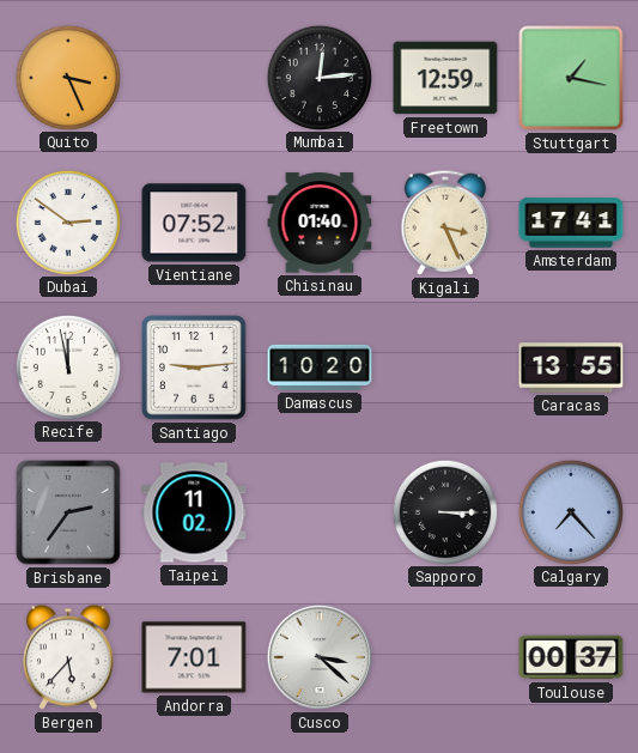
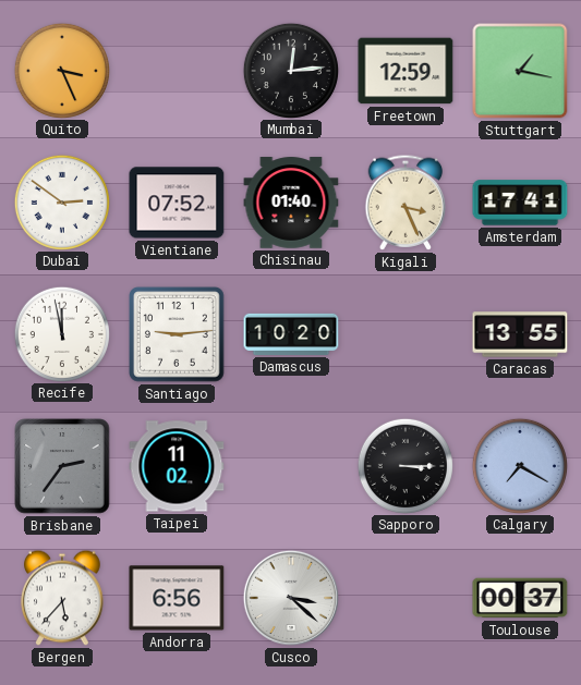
Calgary: 7:23 -> 7:20
Andorra: 7:01 -> 6:56
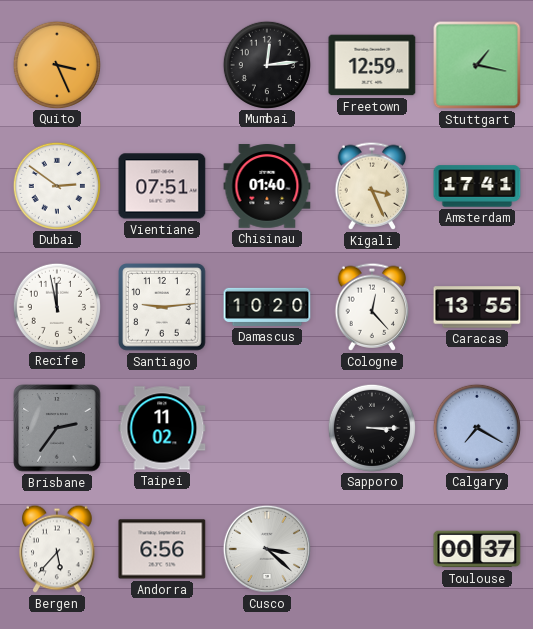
Vientiane: 07:52 -> 07:51
Cologne: none -> 12:23
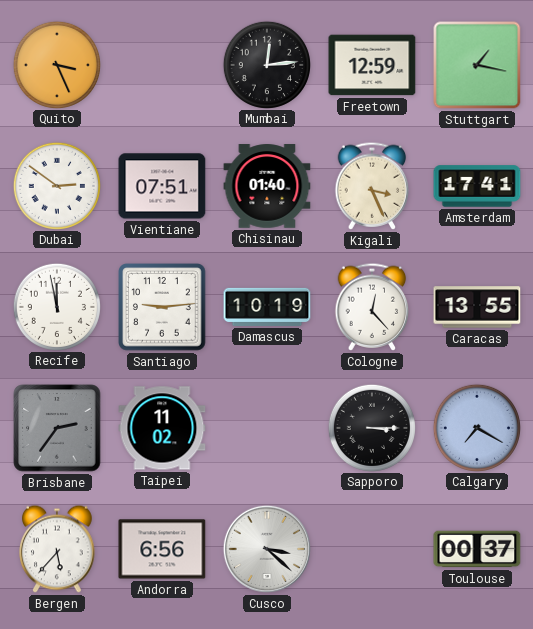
Damascus: 10:20 -> 10:19
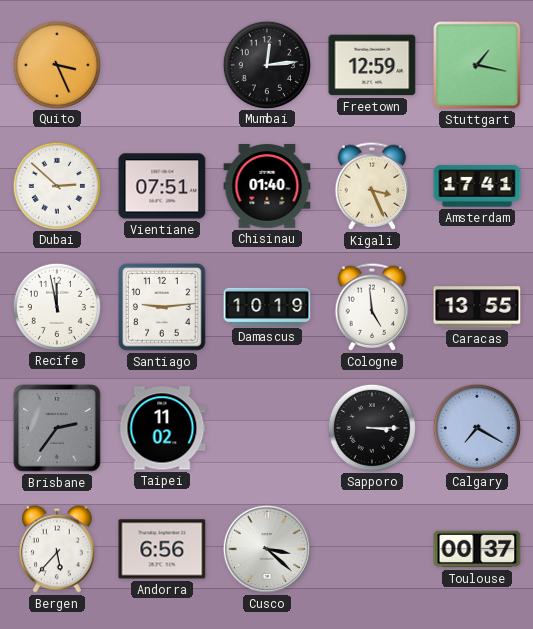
Dubai: 2:51 -> 2:52
Cologne: 12:23 -> 4:59
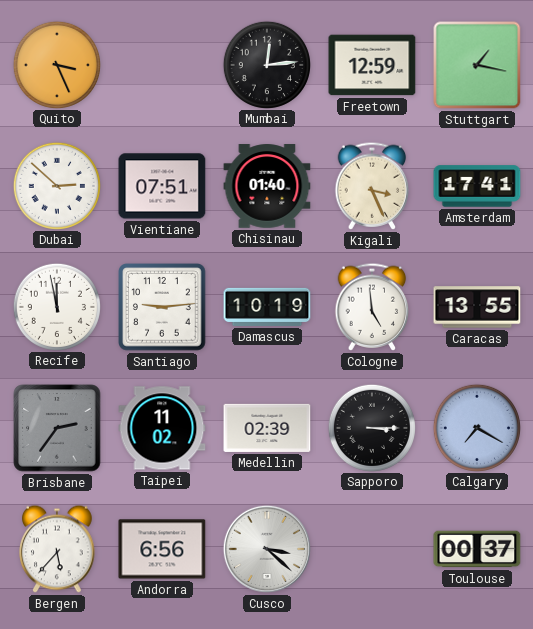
Medellin: none -> 02:39
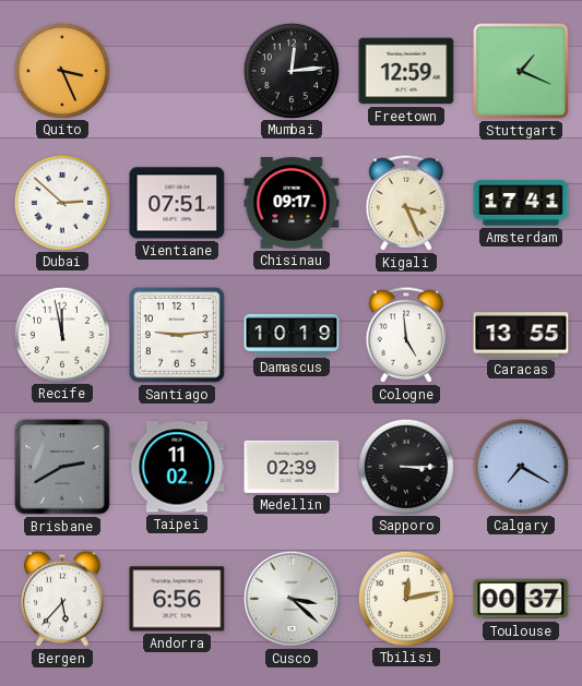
Stuttgart: 1:17 -> 1:19
Chisinau: 01:40 -> 09:17
Brisbane: 2:36 -> 2:40
Tbilisi: none -> 12:13
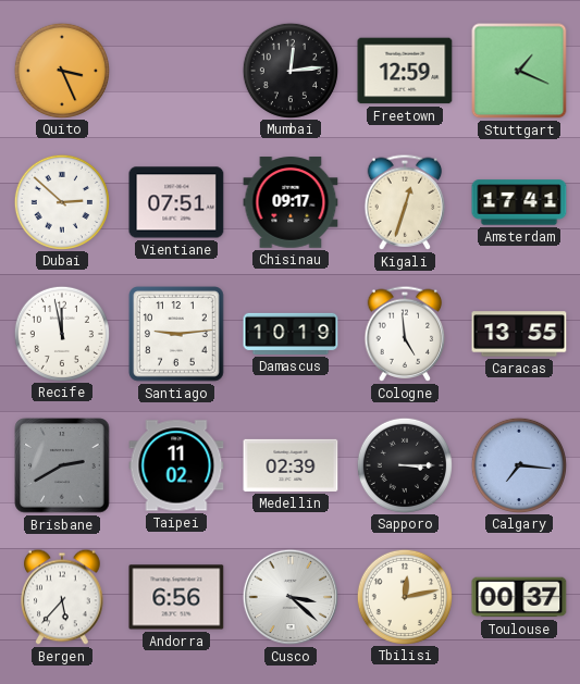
Kigali: 3:26 -> 12:33
Calgary: 7:20 -> 7:16
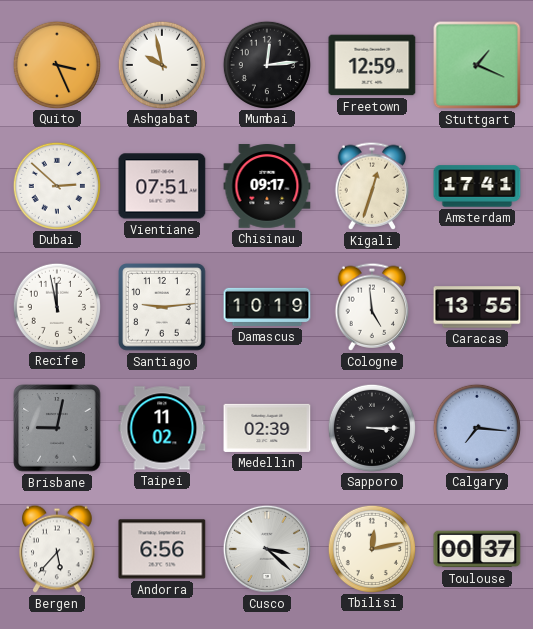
Ashgabat: none -> 9:58
Brisbane: 2:40 -> 9:02
